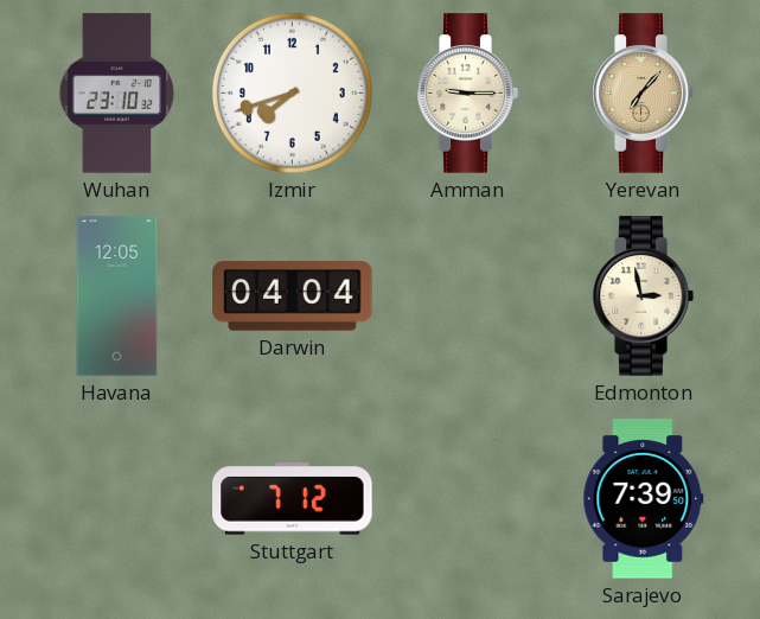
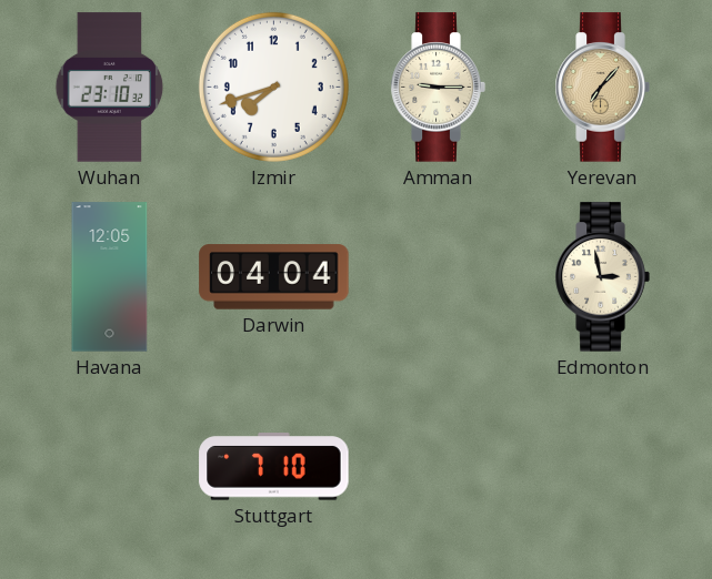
Stuttgart: 7:12 -> 7:10
Sarajevo: 7:39 -> none
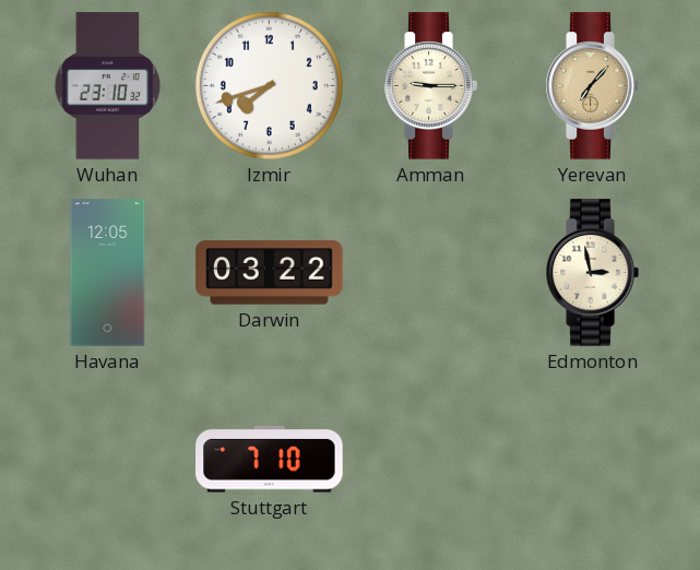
Darwin: 04:04 -> 03:22
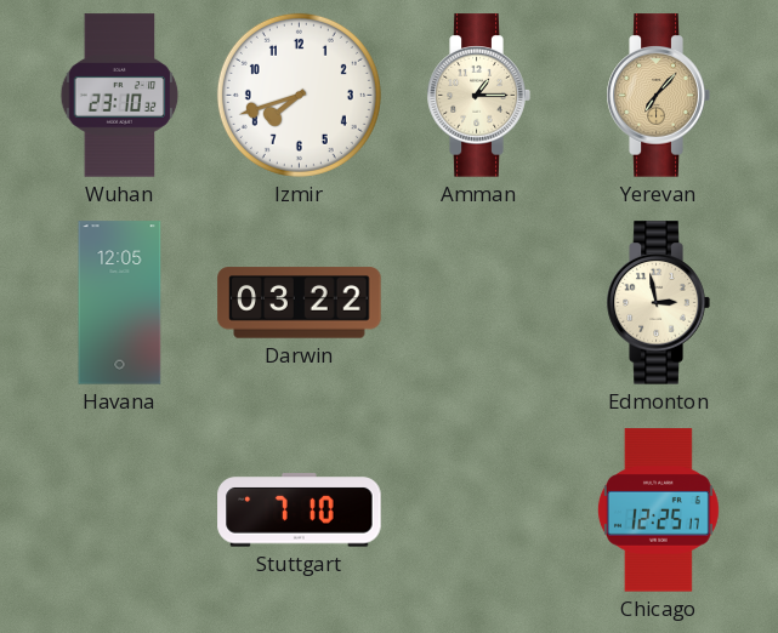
Amman: 9:15 -> 1:15
Chicago: none -> 12:25
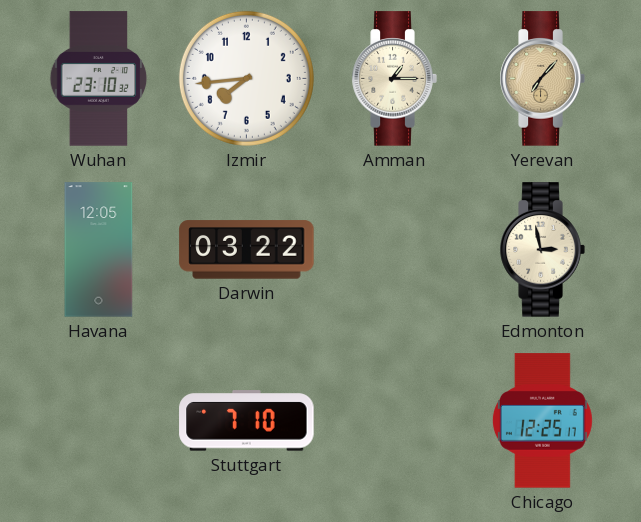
Izmir: 7:42 -> 7:44
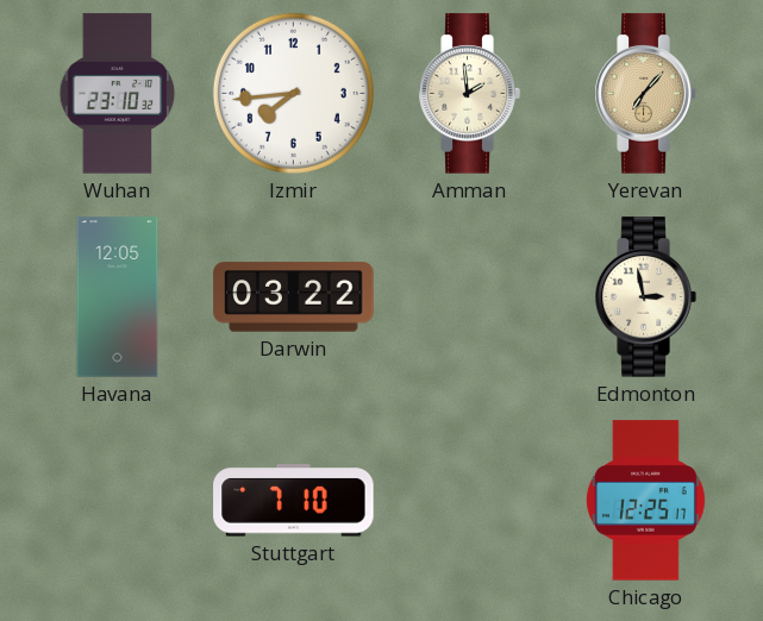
Amman: 1:15 -> 1:59
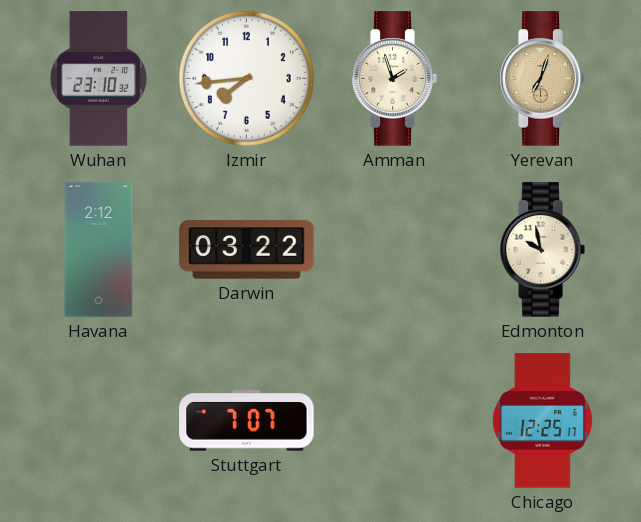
Amman: 1:59 -> 1:57
Yerevan: 7:07 -> 7:03
Havana: 12:05 -> 2:12
Edmonton: 2:58 -> 9:58
Stuttgart: 7:10 -> 7:07
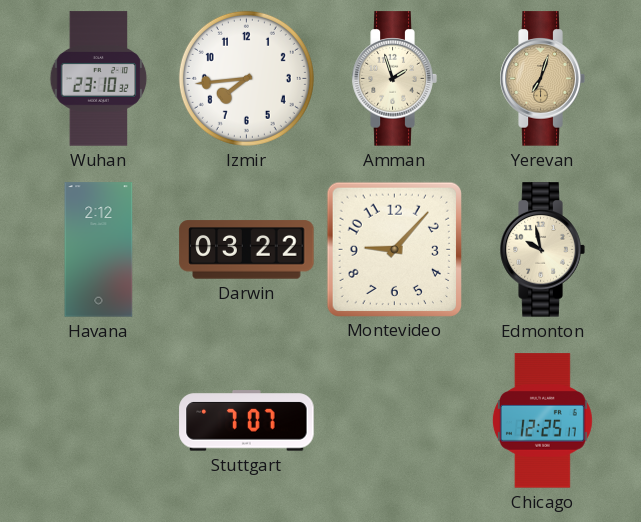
Montevideo: none -> 9:07
